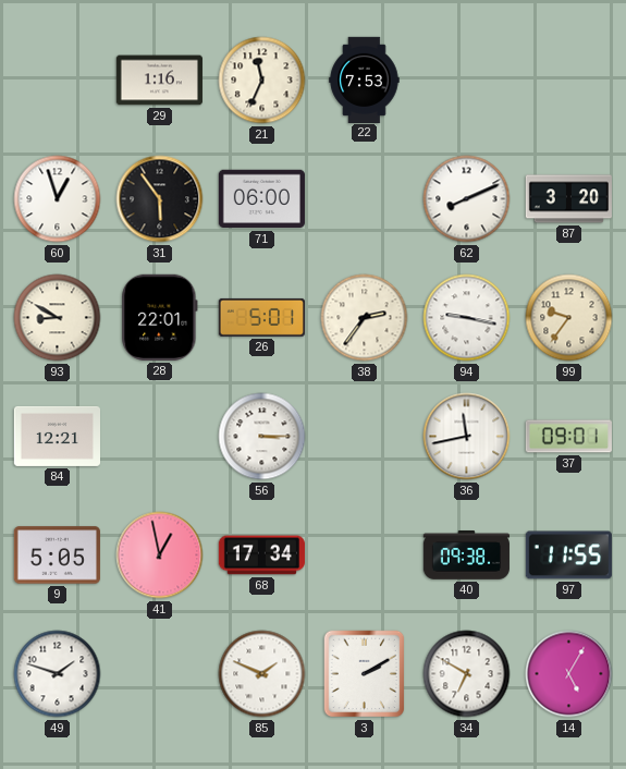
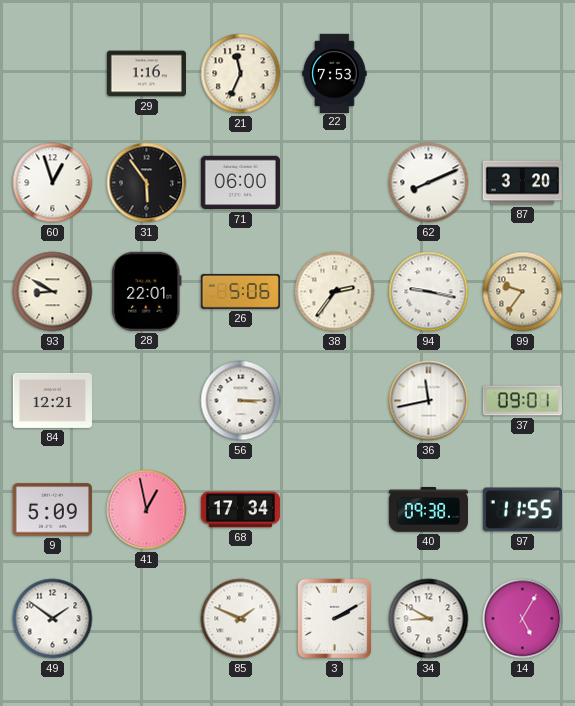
26: 5:01 -> 5:06
9: 5:05 -> 5:09
49: 1:48 -> 1:51
34: 6:50 -> 8:50
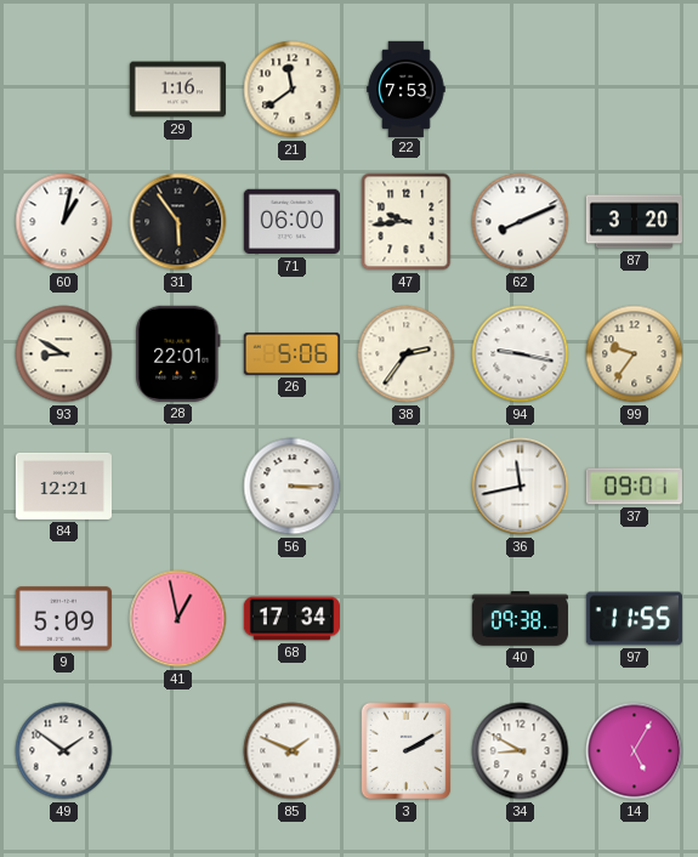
21: 11:34 -> 11:39
60: 12:57 -> 1:02
47: none -> 9:44
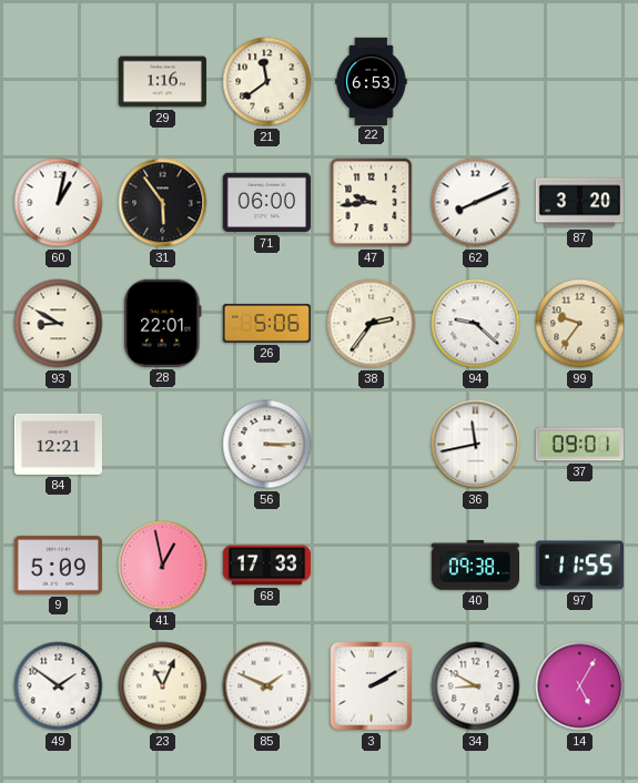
22: 7:53 -> 6:53
94: 9:17 -> 9:22
68: 17:34 -> 17:33
23: none -> 11:04
